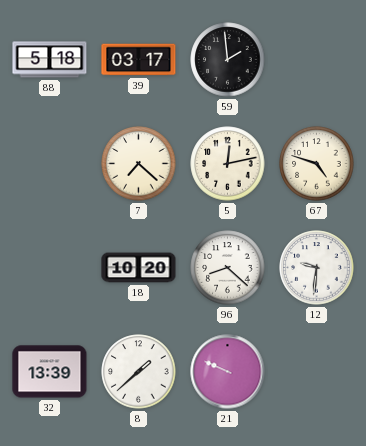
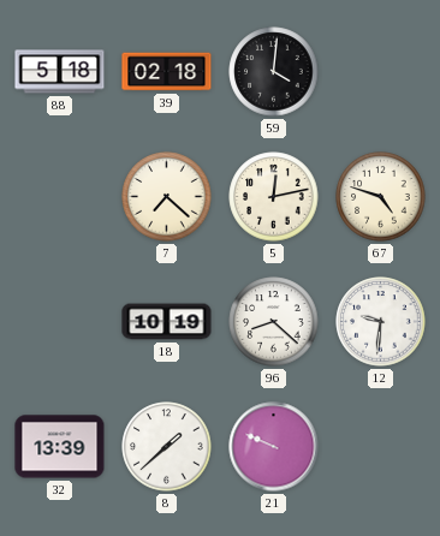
39: 03:17 -> 02:18
59: 1:59 -> 4:01
18: 10:20 -> 10:19
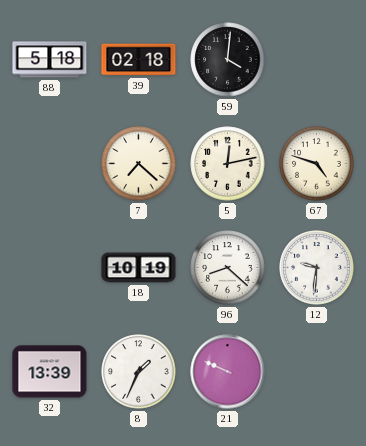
8: 1:38 -> 1:34
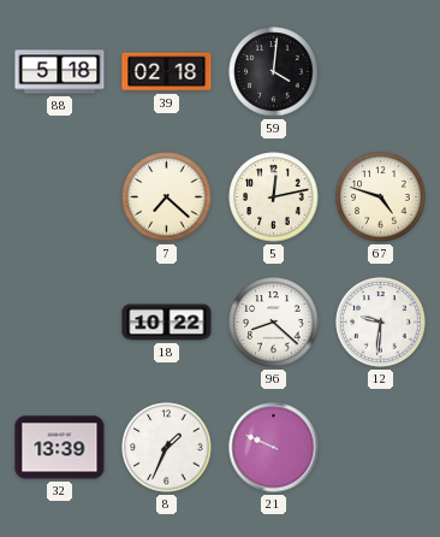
18: 10:19 -> 10:22
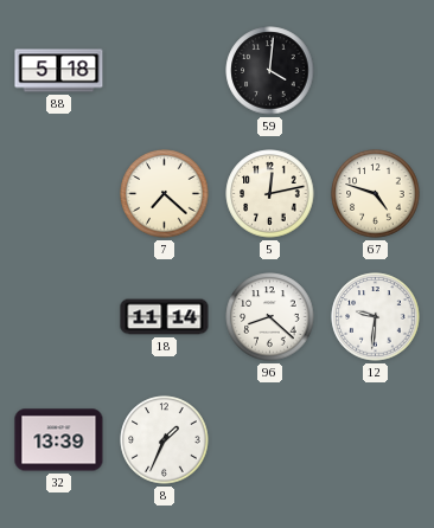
39: 02:18 -> none
18: 10:22 -> 11:14
21: 9:49 -> none
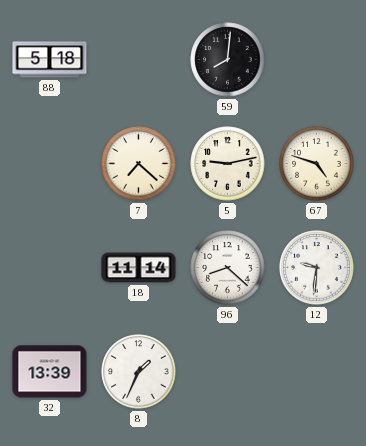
59: 4:01 -> 8:01
5: 12:13 -> 9:13
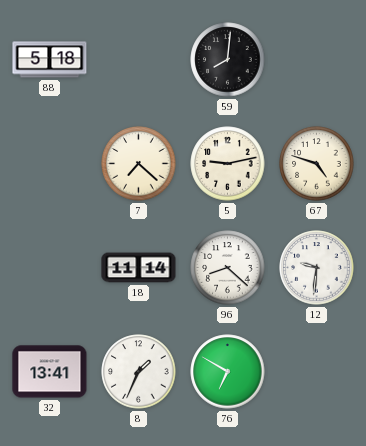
32: 13:39 -> 13:41
76: none -> 6:50
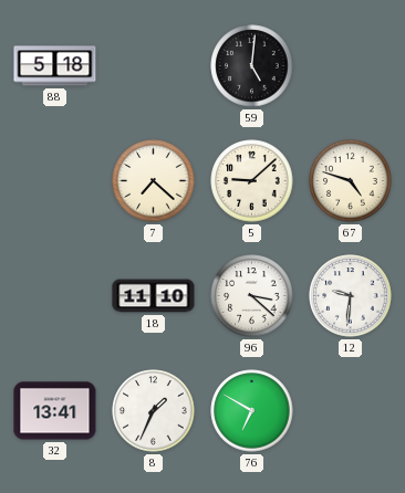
59: 8:01 -> 5:01
5: 9:13 -> 9:08
18: 11:14 -> 11:10
96: 8:22 -> 3:22
